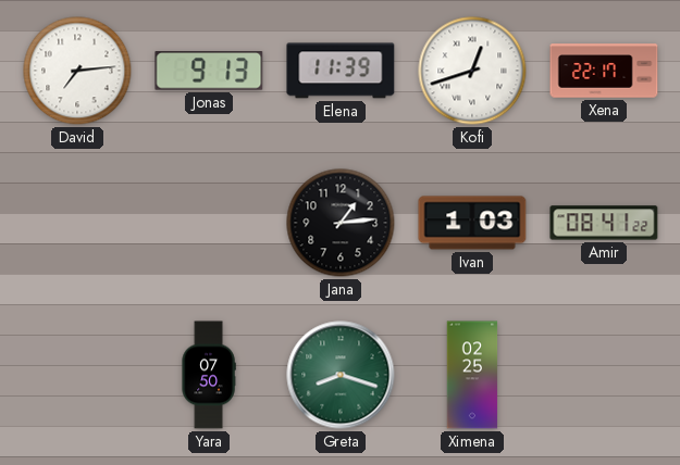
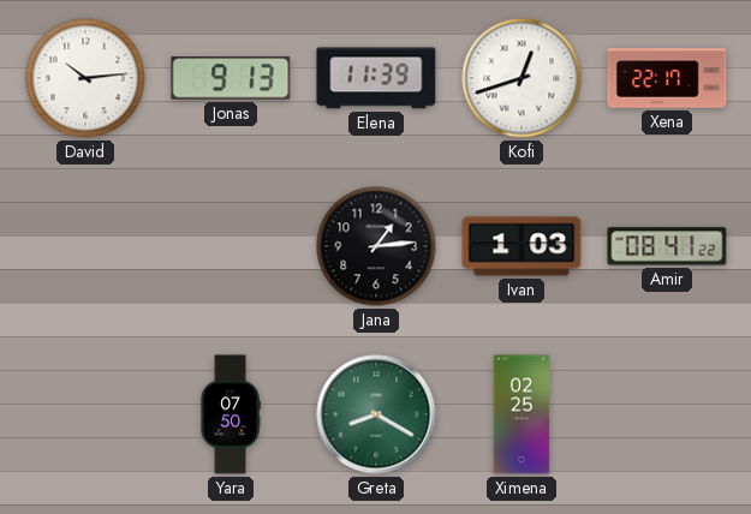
David: 7:14 -> 10:14
Greta: 8:18 -> 8:20
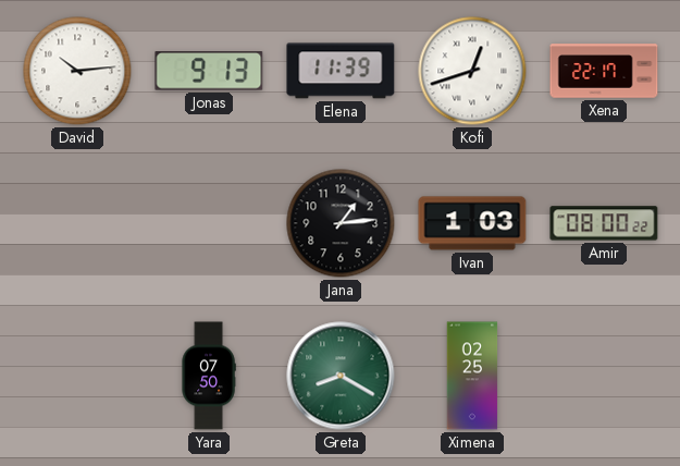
Amir: 08:41 -> 08:00
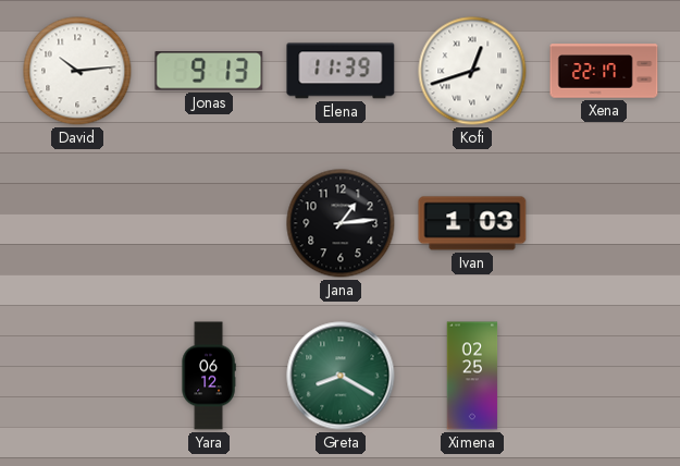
Amir: 08:00 -> none
Yara: 07:50 -> 06:12
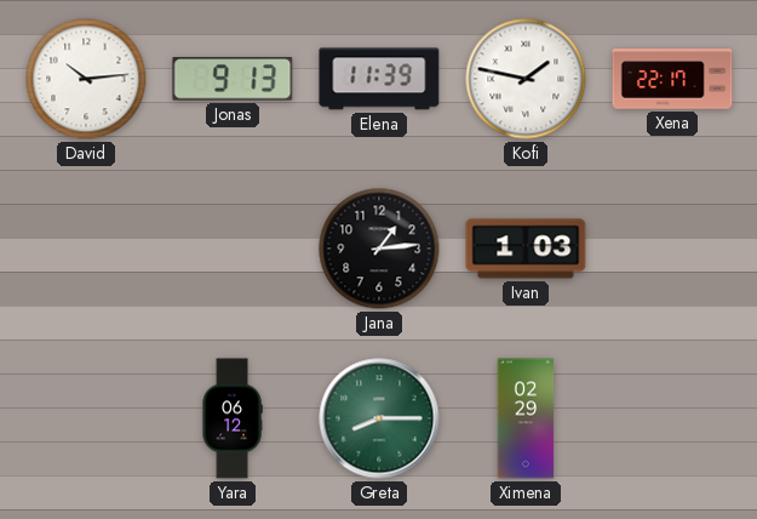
Kofi: 12:42 -> 1:47
Greta: 8:20 -> 8:15
Ximena: 02:25 -> 02:29
